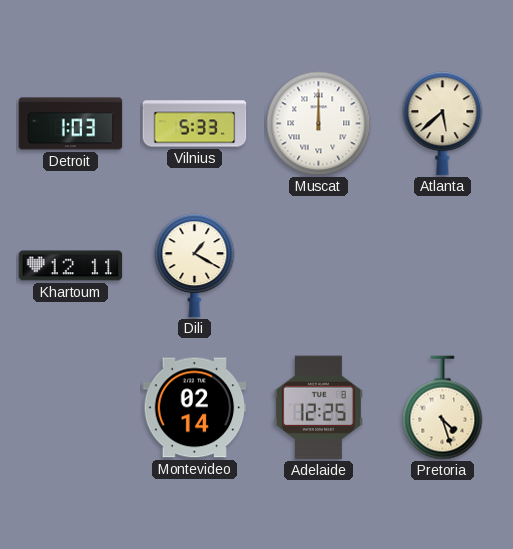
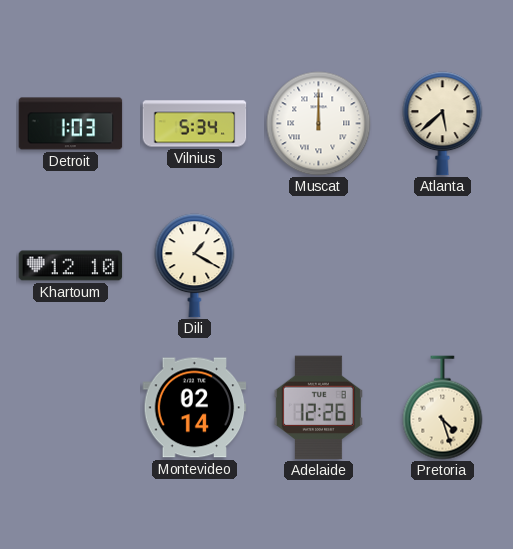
Vilnius: 5:33 -> 5:34
Khartoum: 12:11 -> 12:10
Adelaide: 12:25 -> 12:26
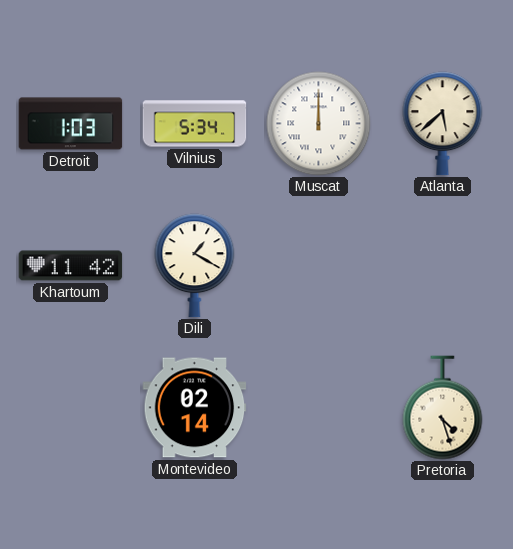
Khartoum: 12:10 -> 11:42
Adelaide: 12:26 -> none
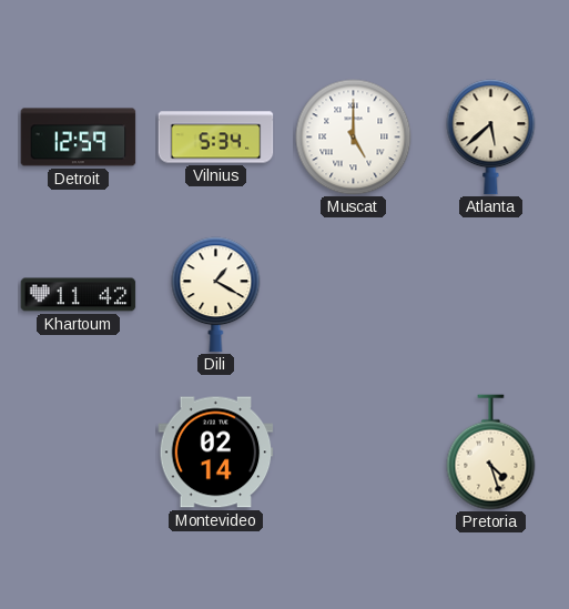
Detroit: 1:03 -> 12:59
Muscat: 12:00 -> 5:00
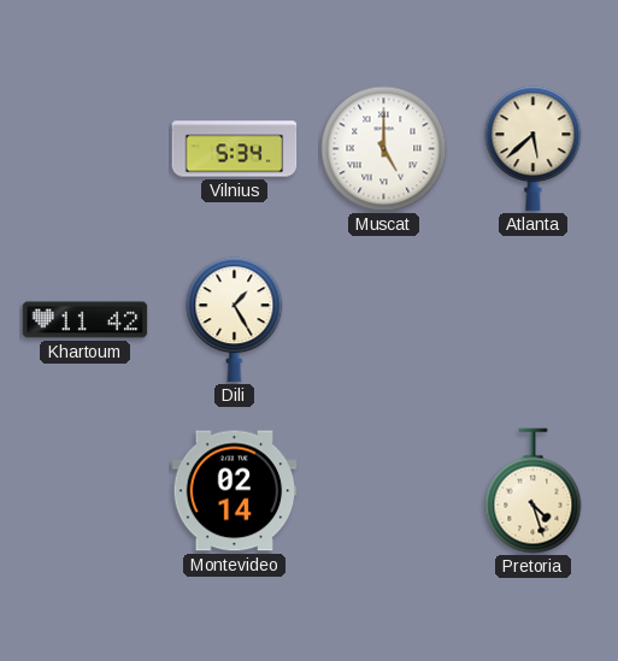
Detroit: 12:59 -> none
Dili: 1:20 -> 1:25
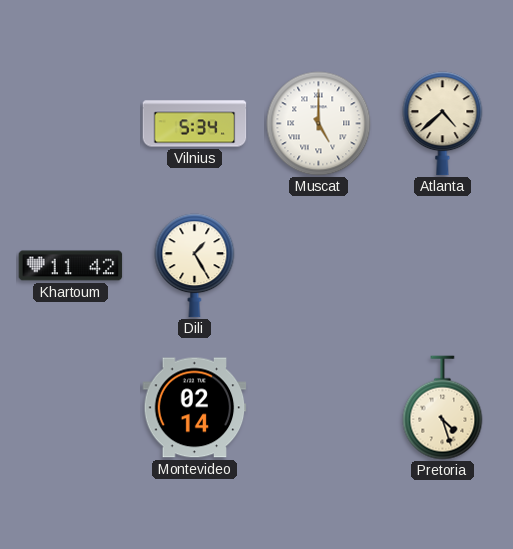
Atlanta: 5:38 -> 4:38
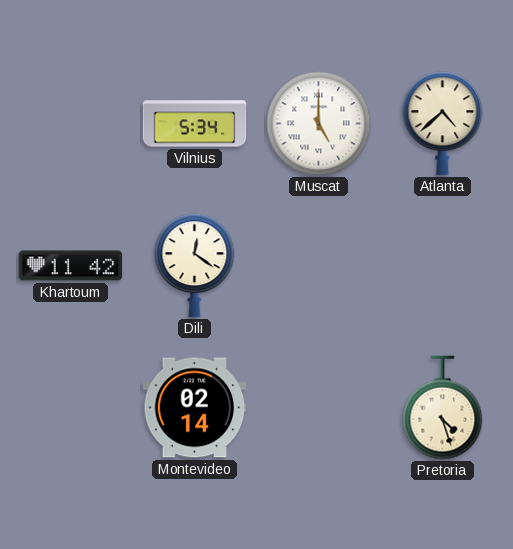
Dili: 1:25 -> 12:21
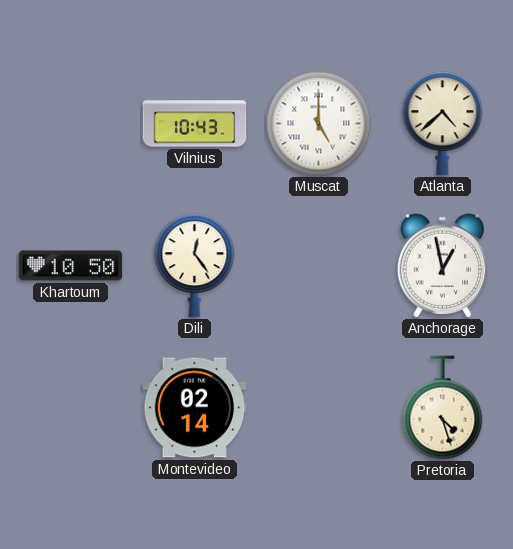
Vilnius: 5:34 -> 10:43
Khartoum: 11:42 -> 10:50
Dili: 12:21 -> 12:24
Anchorage: none -> 12:58
